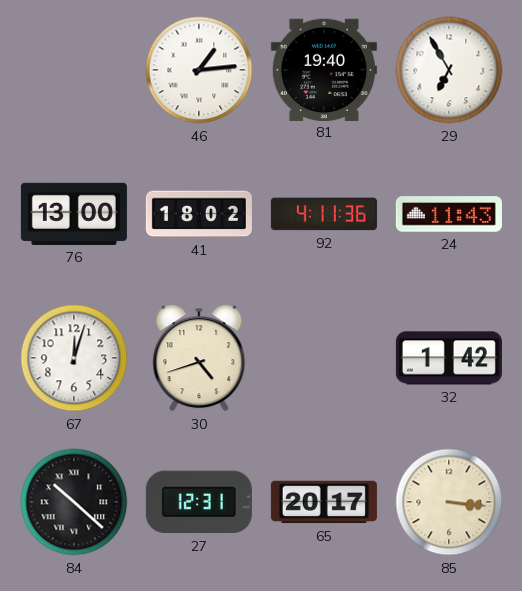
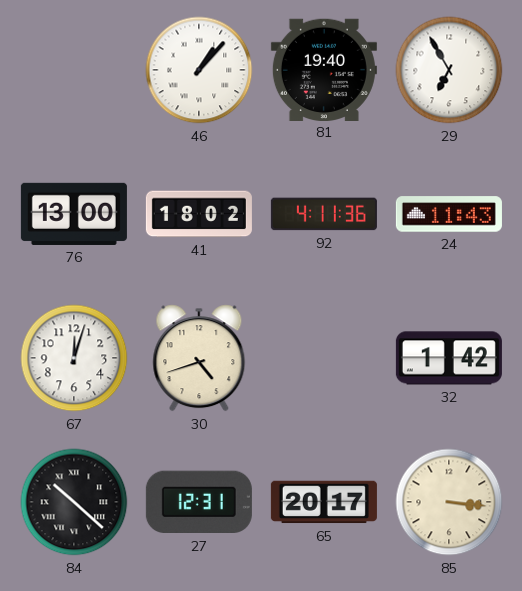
46: 1:14 -> 1:07
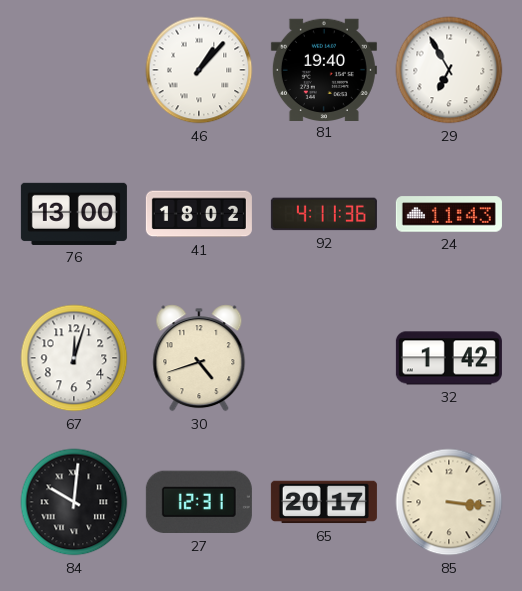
84: 10:22 -> 10:01
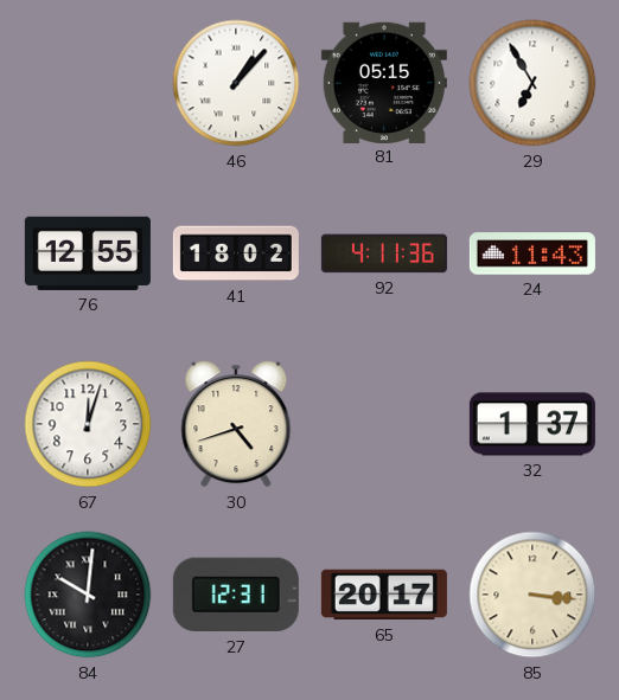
81: 19:40 -> 05:15
76: 13:00 -> 12:55
32: 1:42 -> 1:37
